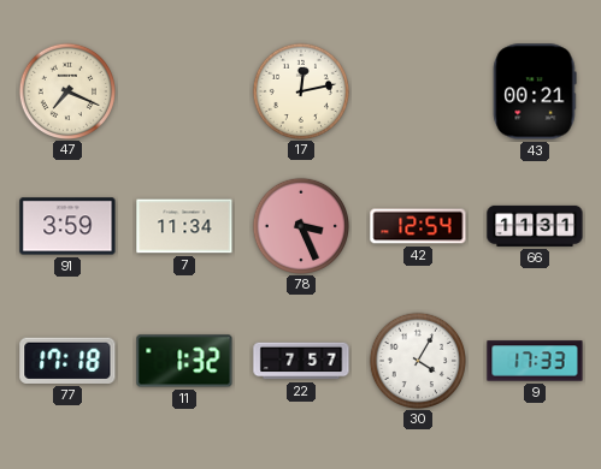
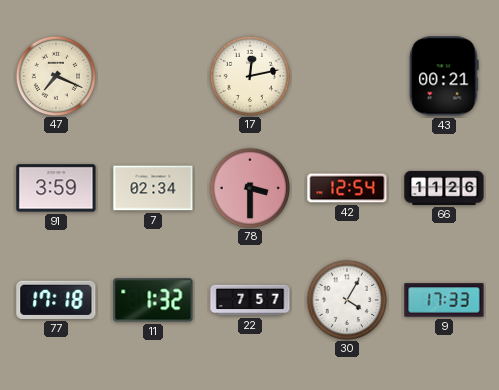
7: 11:34 -> 02:34
78: 3:26 -> 3:30
66: 11:31 -> 11:26
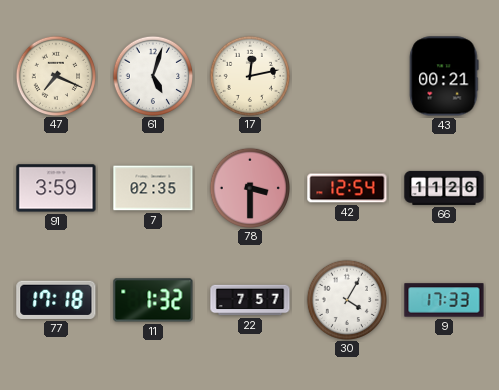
61: none -> 5:03
7: 02:34 -> 02:35
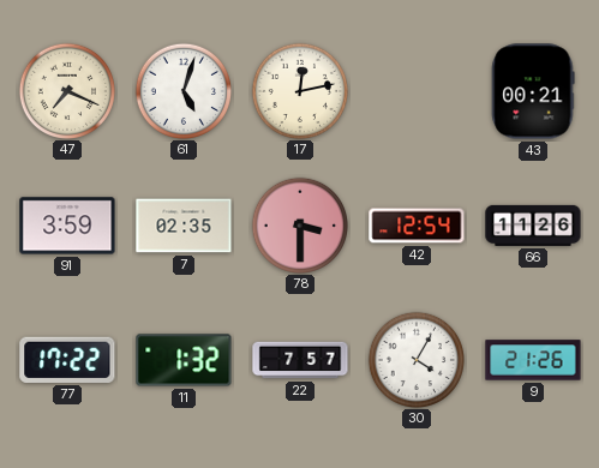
77: 17:18 -> 17:22
9: 17:33 -> 21:26
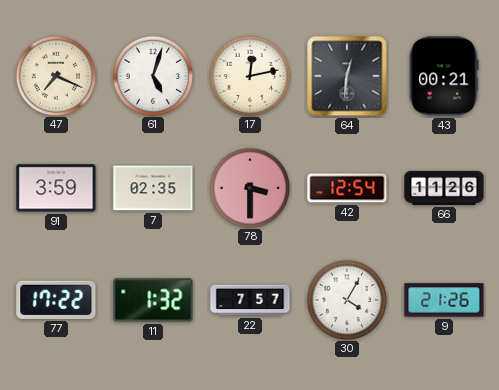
64: none -> 12:31
